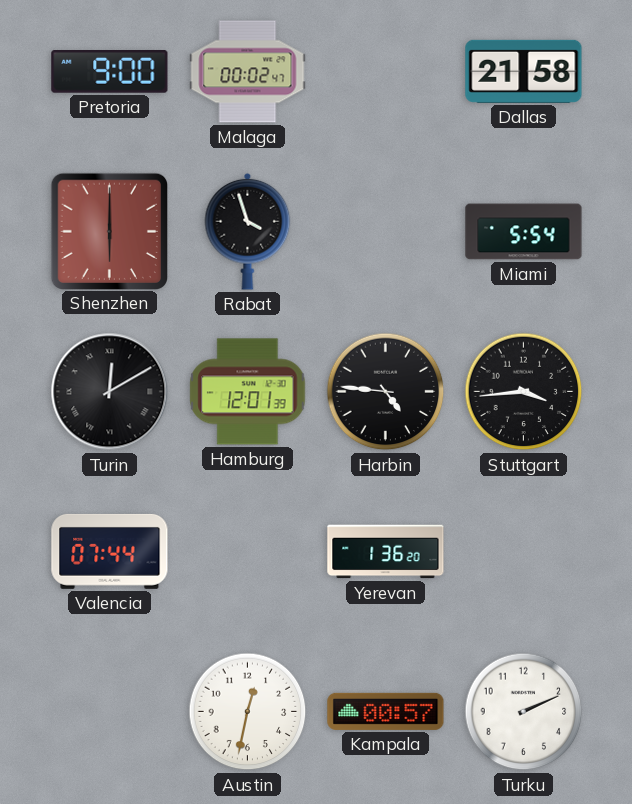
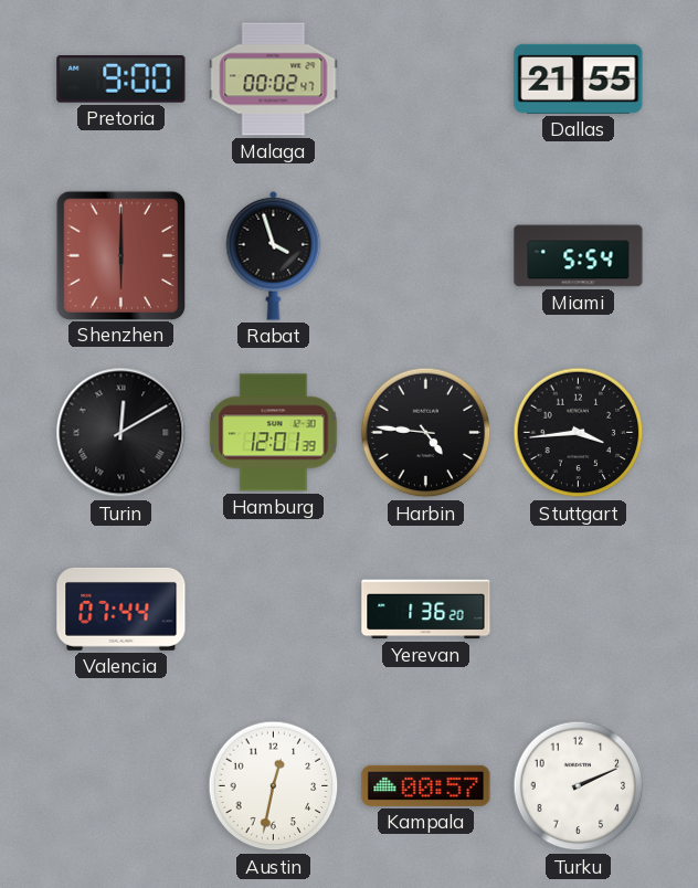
Dallas: 21:58 -> 21:55
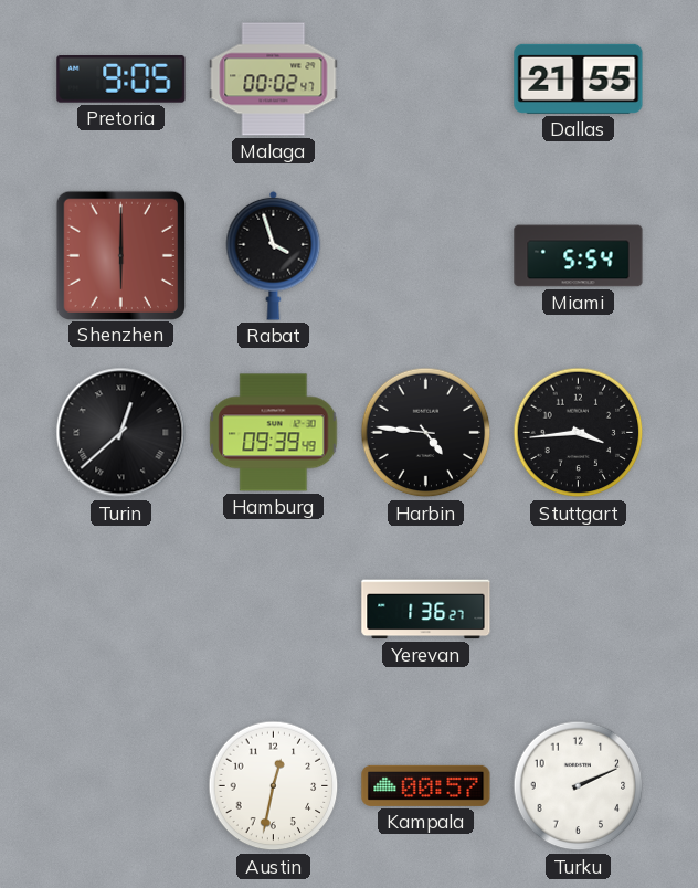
Pretoria: 9:00 -> 9:05
Turin: 12:10 -> 12:38
Hamburg: 12:01 -> 09:39
Valencia: 07:44 -> none
Yerevan: 1:36:20 -> 1:36:27
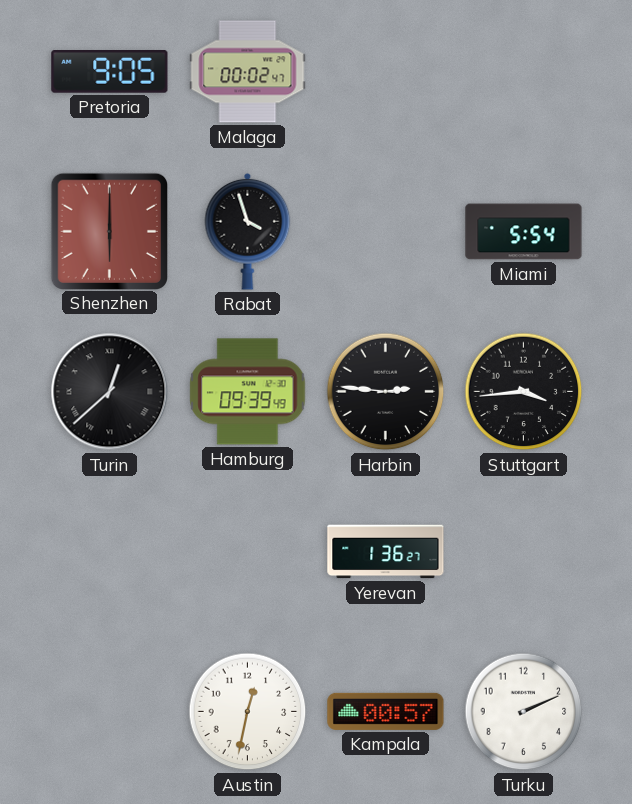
Dallas: 21:55 -> none
Harbin: 4:46 -> 2:46
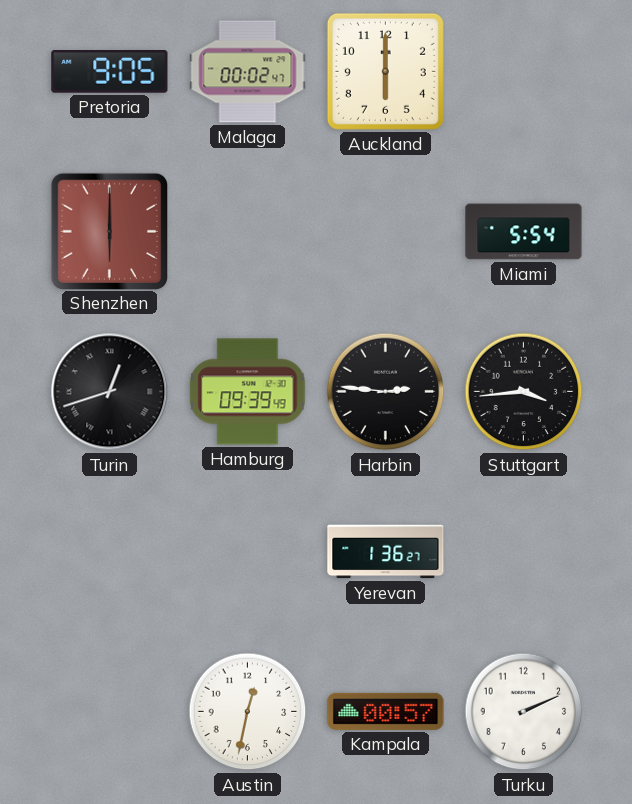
Auckland: none -> 6:00
Rabat: 3:57 -> none
Turin: 12:38 -> 12:42
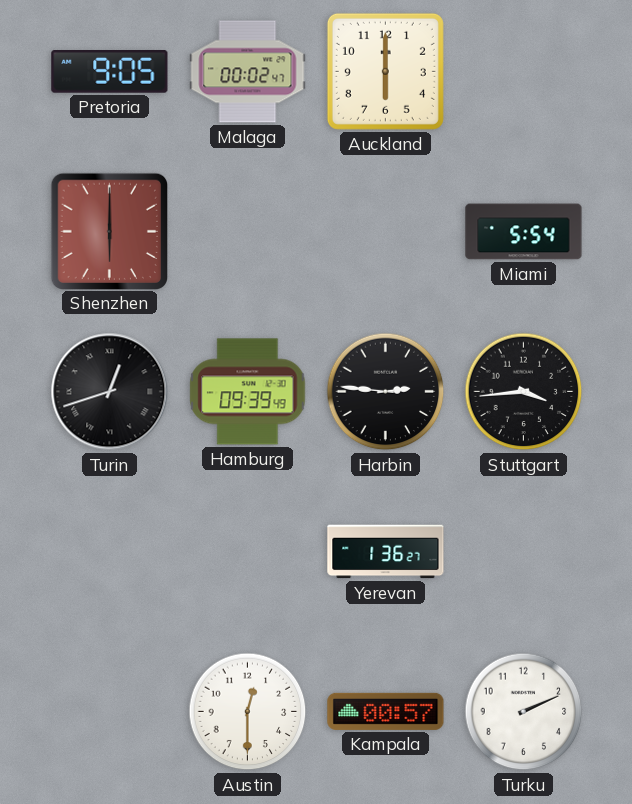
Austin: 12:32 -> 12:30
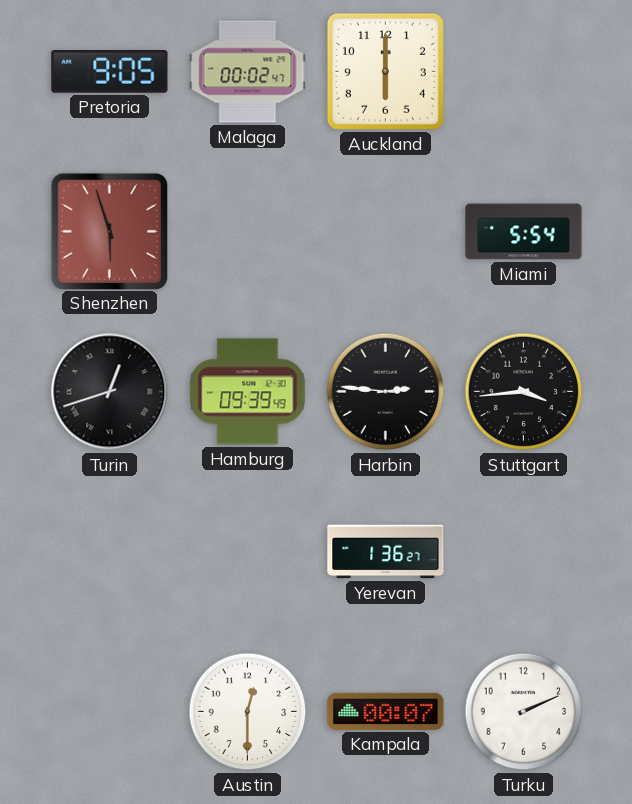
Shenzhen: 6:00 -> 5:57
Kampala: 00:57 -> 00:07
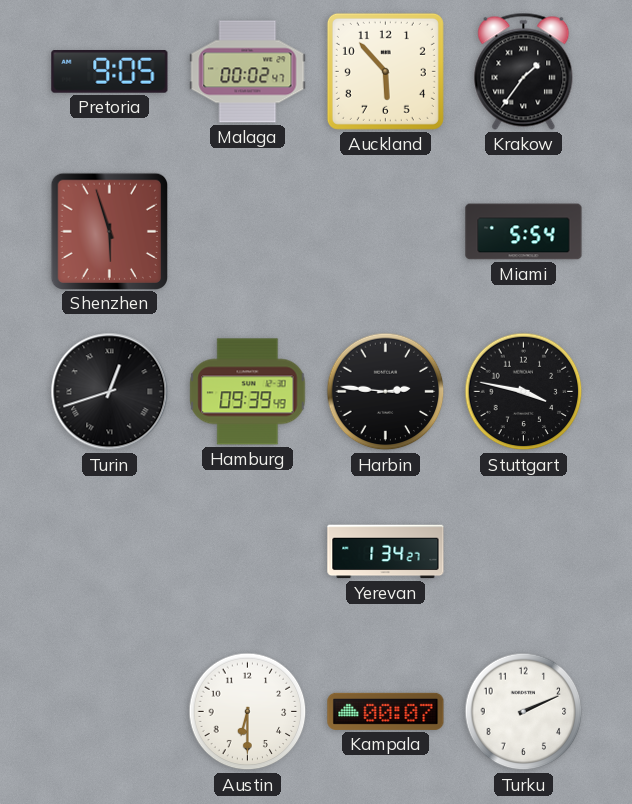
Auckland: 6:00 -> 5:53
Krakow: none -> 1:36
Stuttgart: 3:44 -> 3:47
Yerevan: 1:36 -> 1:34
Austin: 12:30 -> 6:30
